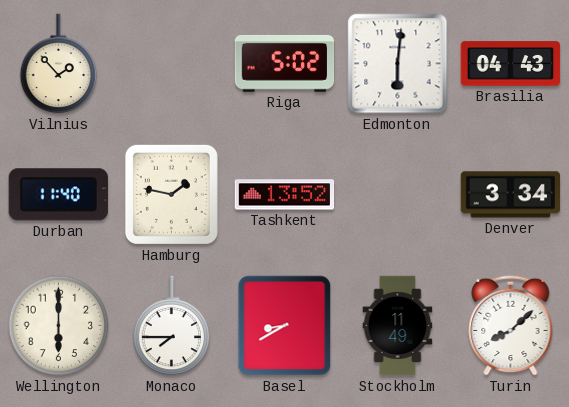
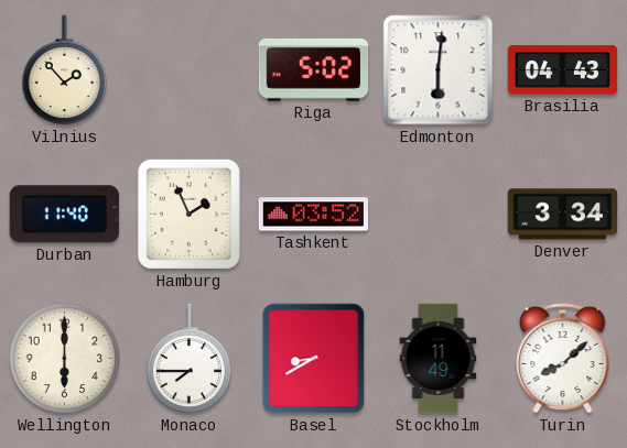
Hamburg: 1:47 -> 1:56
Tashkent: 13:52 -> 03:52
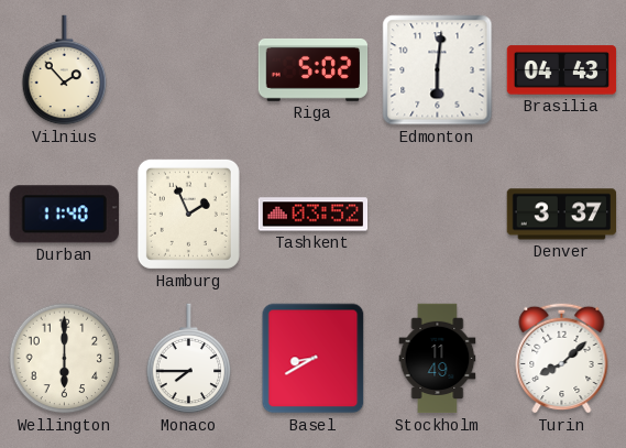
Denver: 3:34 -> 3:37
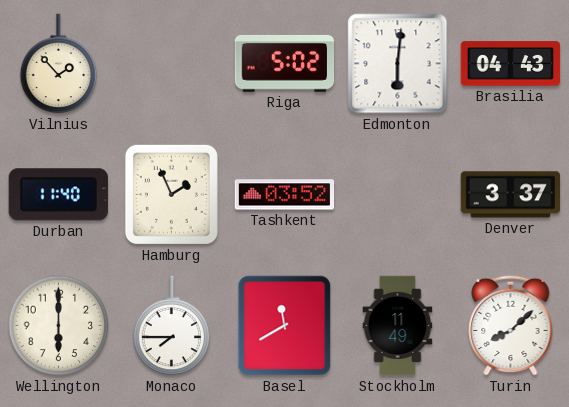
Basel: 8:40 -> 11:40
